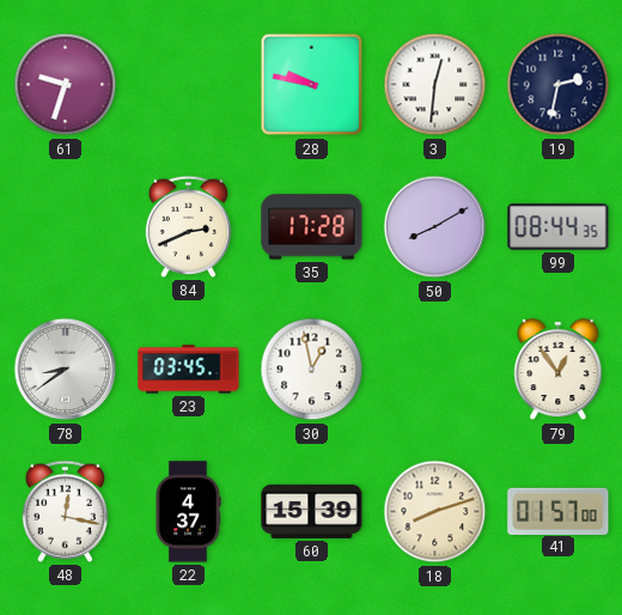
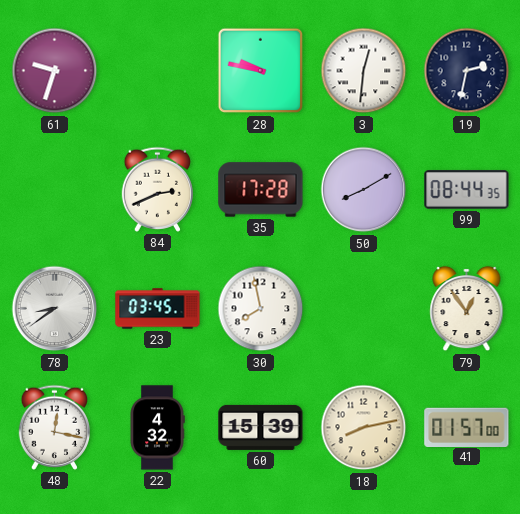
30: 12:58 -> 7:58
22: 4:37 -> 4:32
18: 8:12 -> 8:13
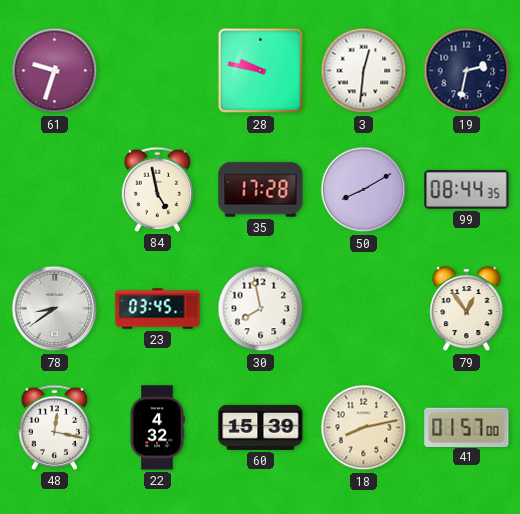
84: 2:41 -> 4:58
